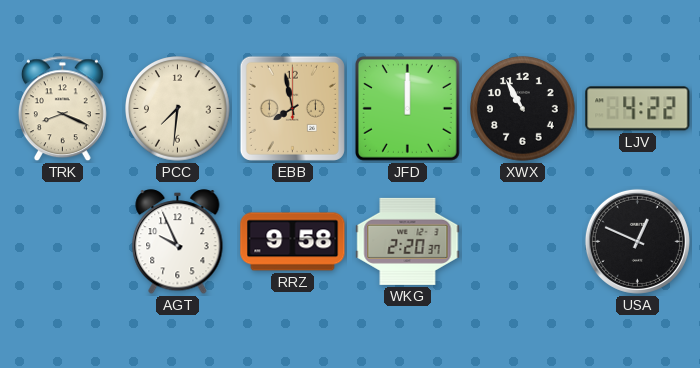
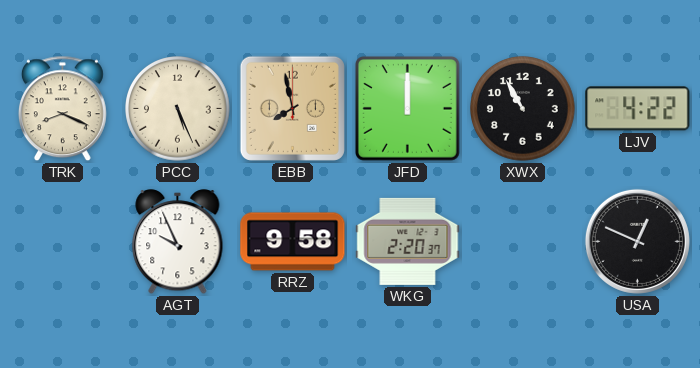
PCC: 7:31 -> 5:26
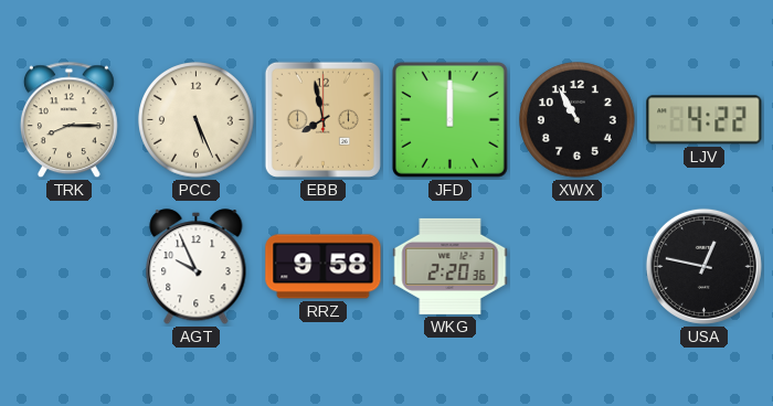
TRK: 8:19 -> 8:15
WKG: 2:20:37 -> 2:20:36
USA: 12:49 -> 12:47
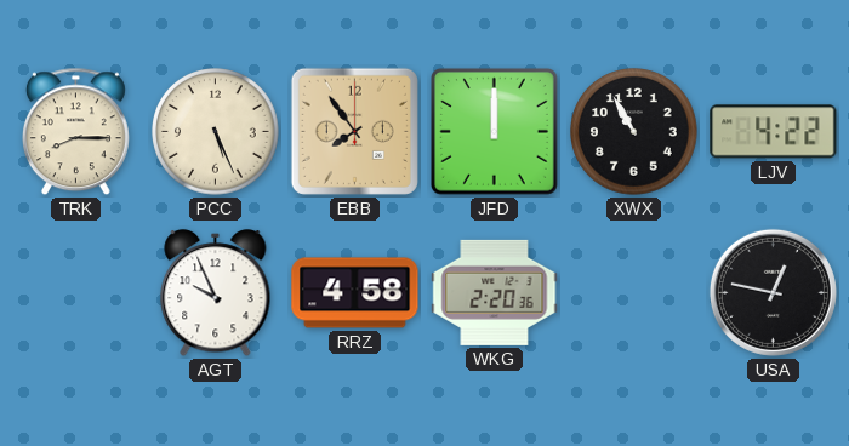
EBB: 7:58 -> 7:54
RRZ: 9:58 -> 4:58
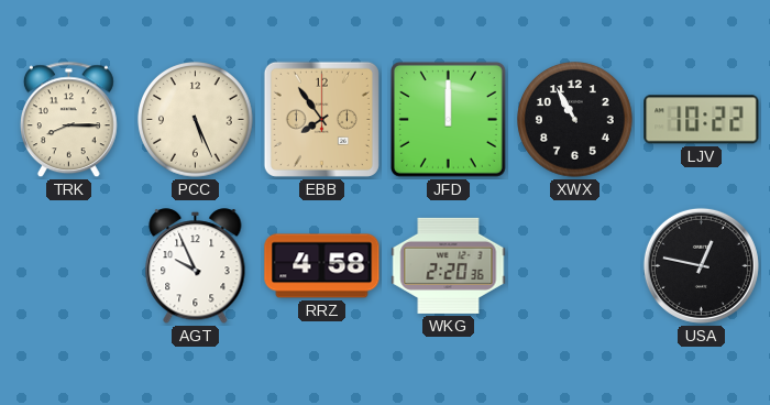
LJV: 4:22 -> 10:22
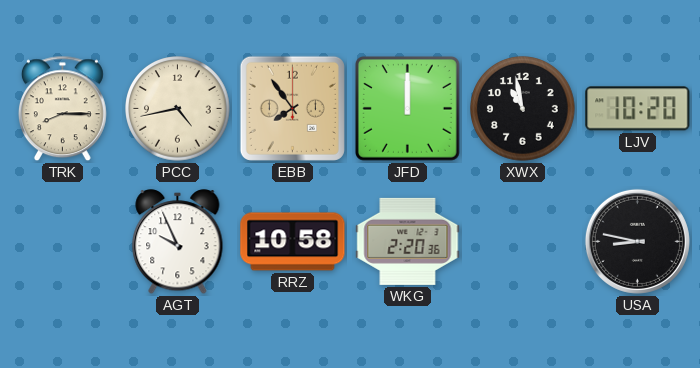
PCC: 5:26 -> 4:43
XWX: 10:55 -> 10:58
LJV: 10:22 -> 10:20
RRZ: 4:58 -> 10:58
USA: 12:47 -> 8:47
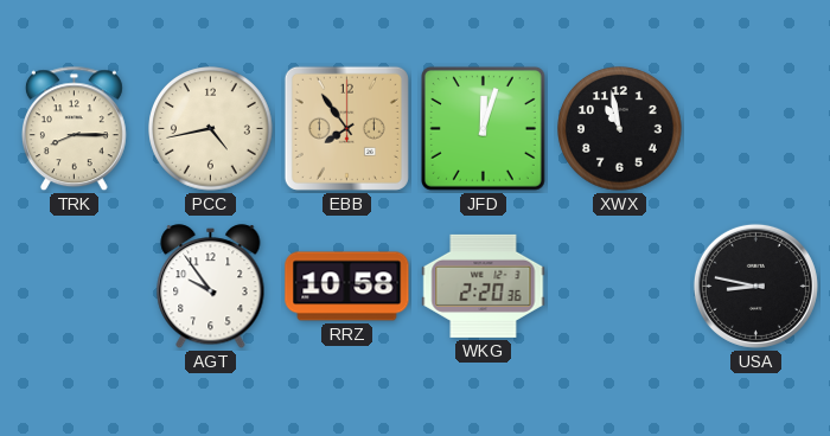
JFD: 12:00 -> 12:03
LJV: 10:20 -> none
AGT: 9:56 -> 9:54
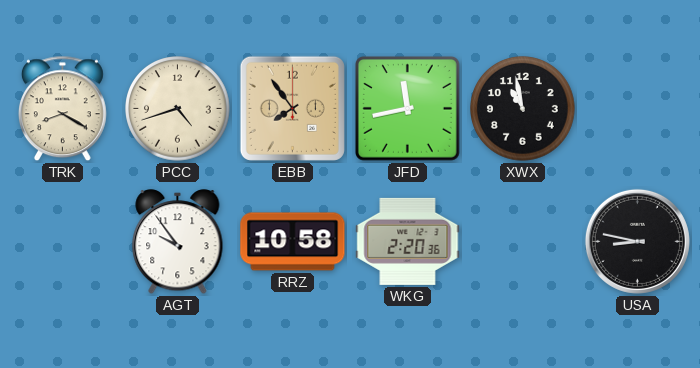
TRK: 8:15 -> 8:20
PCC: 4:43 -> 4:42
JFD: 12:03 -> 11:43
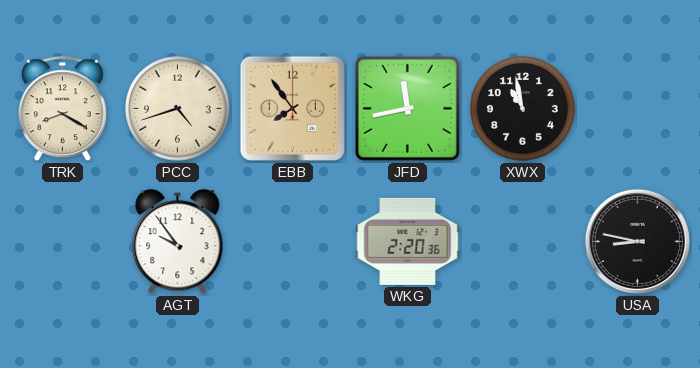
RRZ: 10:58 -> none
